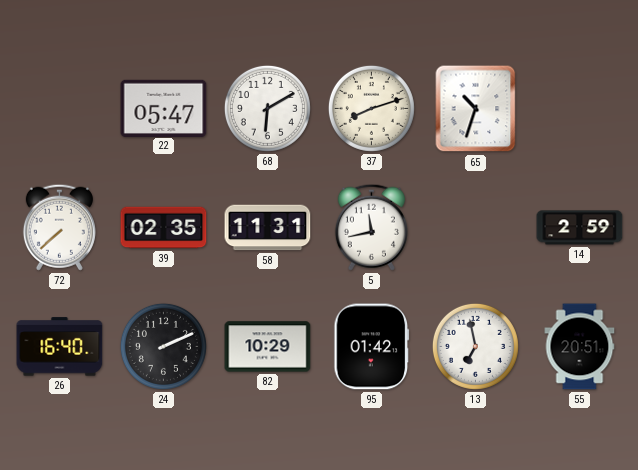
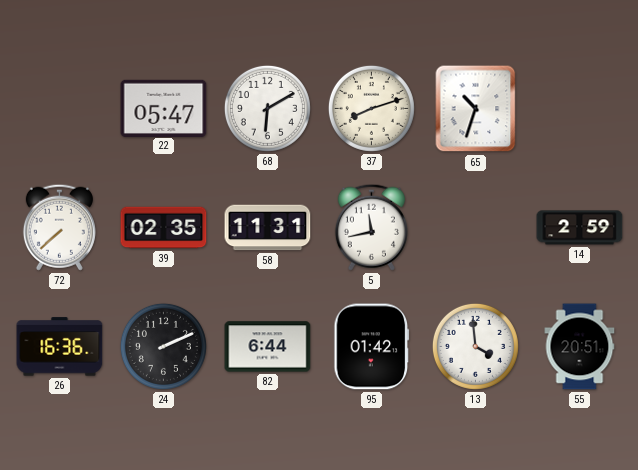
26: 16:40 -> 16:36
82: 10:29 -> 6:44
13: 6:58 -> 3:59
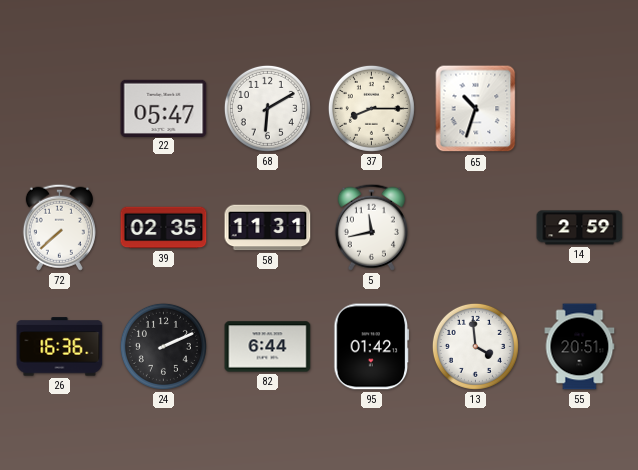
37: 8:12 -> 8:15
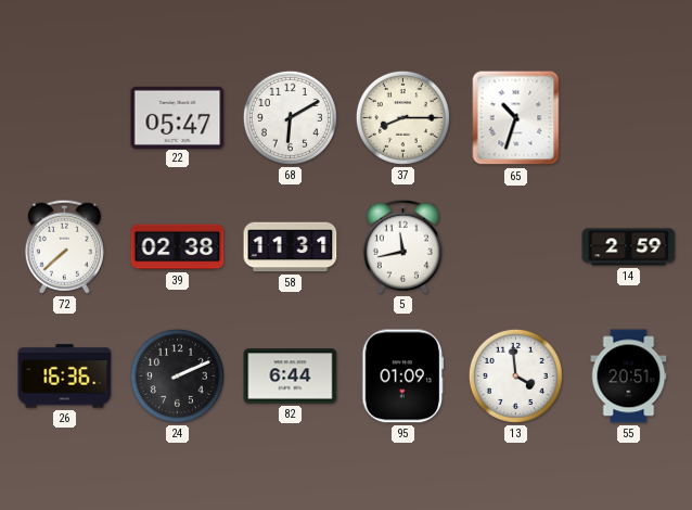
39: 02:35 -> 02:38
95: 01:42 -> 01:09
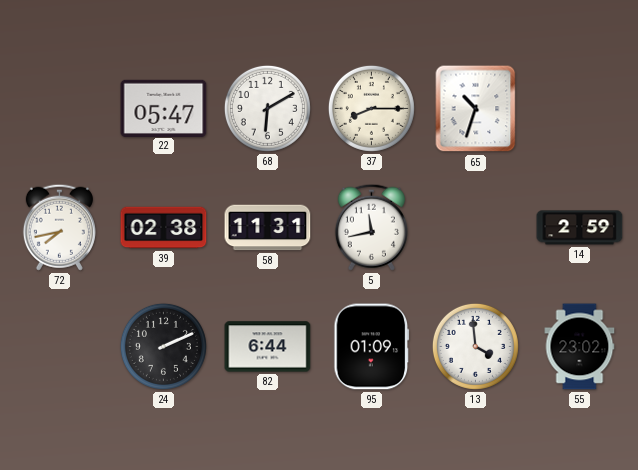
72: 7:38 -> 7:43
26: 16:36 -> none
55: 20:51 -> 23:02
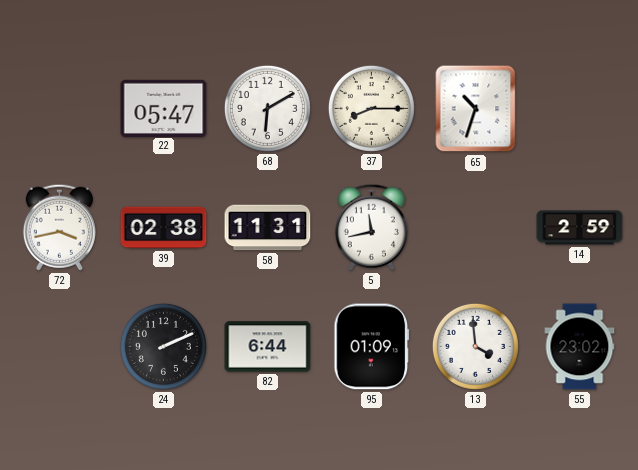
72: 7:43 -> 3:43
